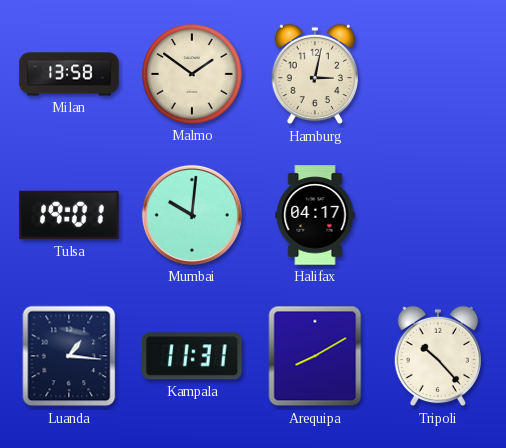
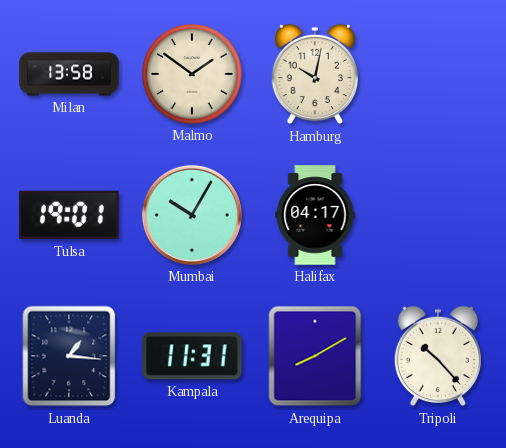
Hamburg: 3:02 -> 10:02
Mumbai: 10:01 -> 10:05
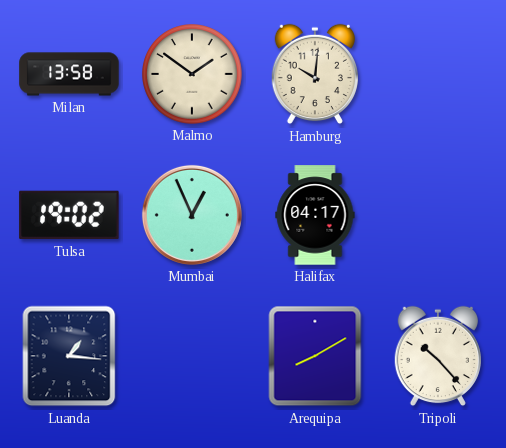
Hamburg: 10:02 -> 10:01
Tulsa: 19:01 -> 19:02
Mumbai: 10:05 -> 12:56
Kampala: 11:31 -> none
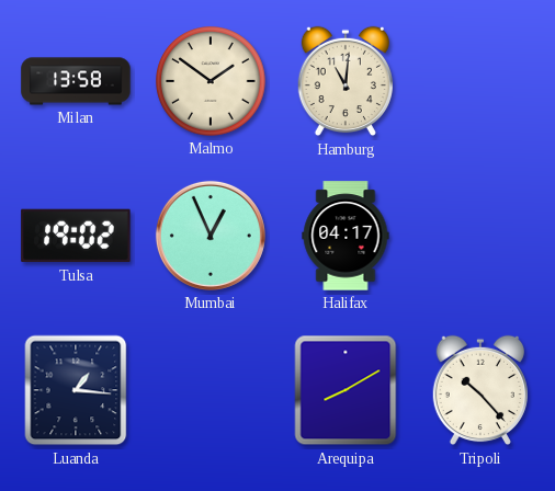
Hamburg: 10:01 -> 11:01
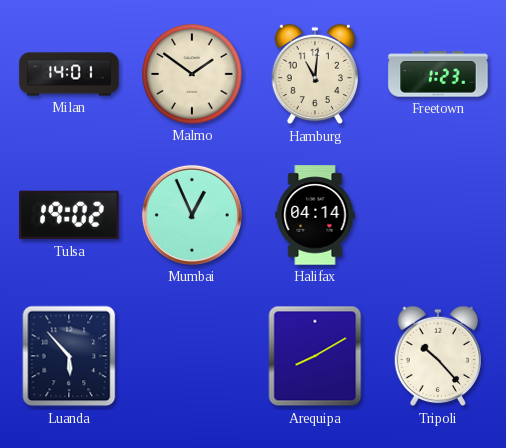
Milan: 13:58 -> 14:01
Freetown: none -> 1:23
Halifax: 04:17 -> 04:14
Luanda: 1:16 -> 5:53
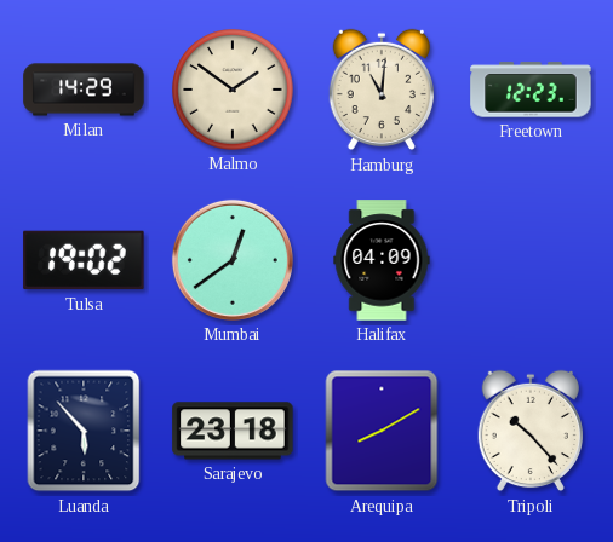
Milan: 14:01 -> 14:29
Freetown: 1:23 -> 12:23
Mumbai: 12:56 -> 12:39
Halifax: 04:14 -> 04:09
Sarajevo: none -> 23:18
